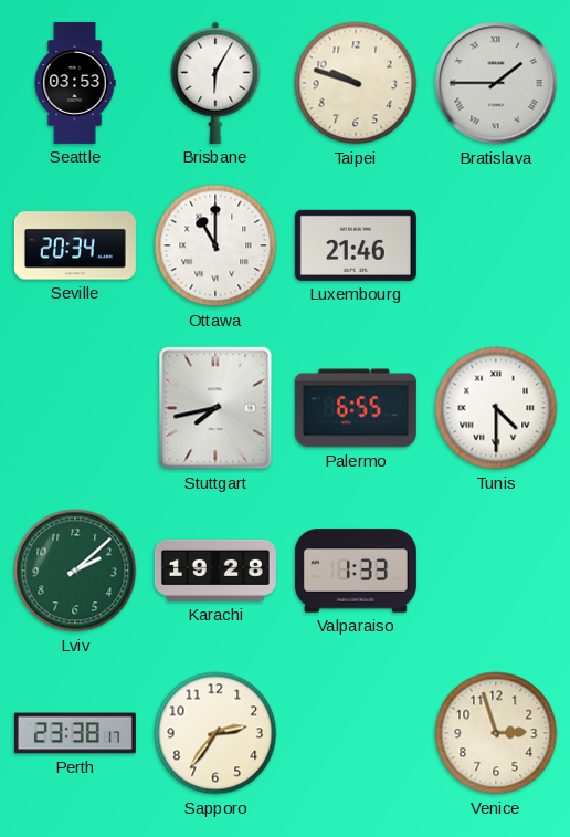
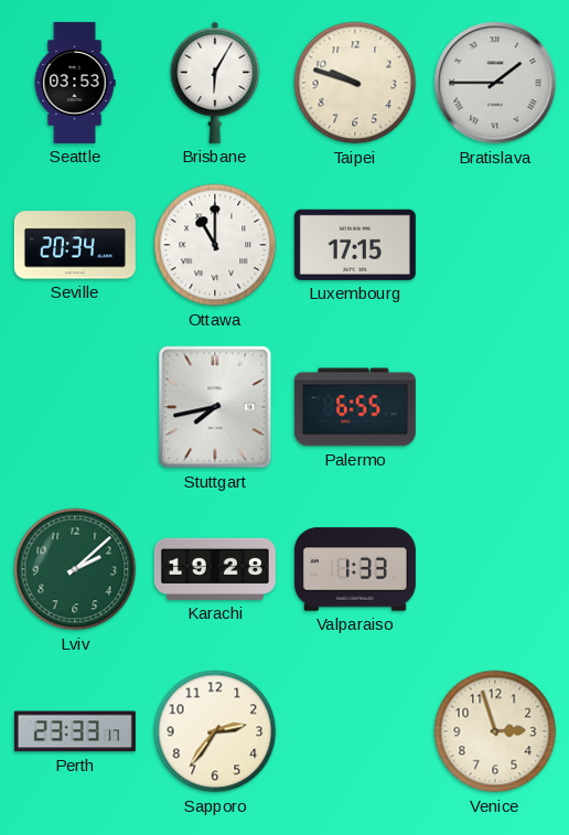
Luxembourg: 21:46 -> 17:15
Tunis: 4:30 -> none
Perth: 23:38 -> 23:33
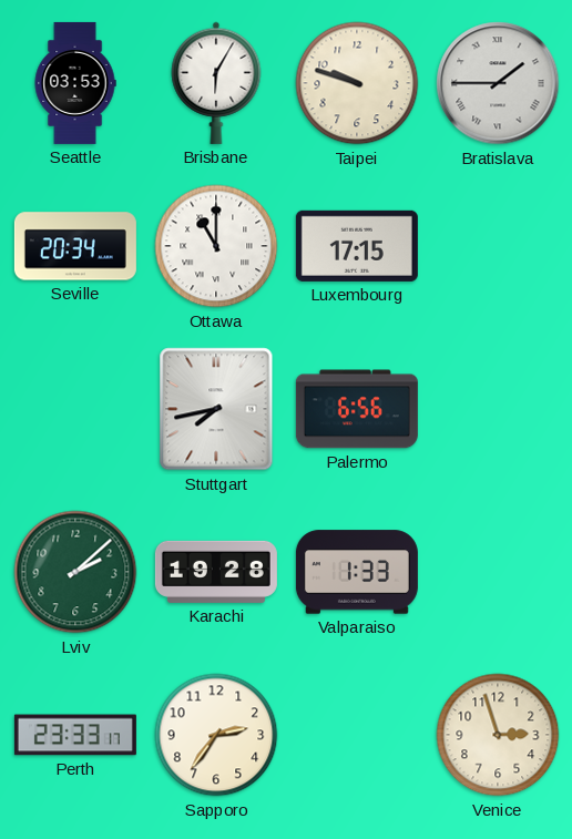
Palermo: 6:55 -> 6:56
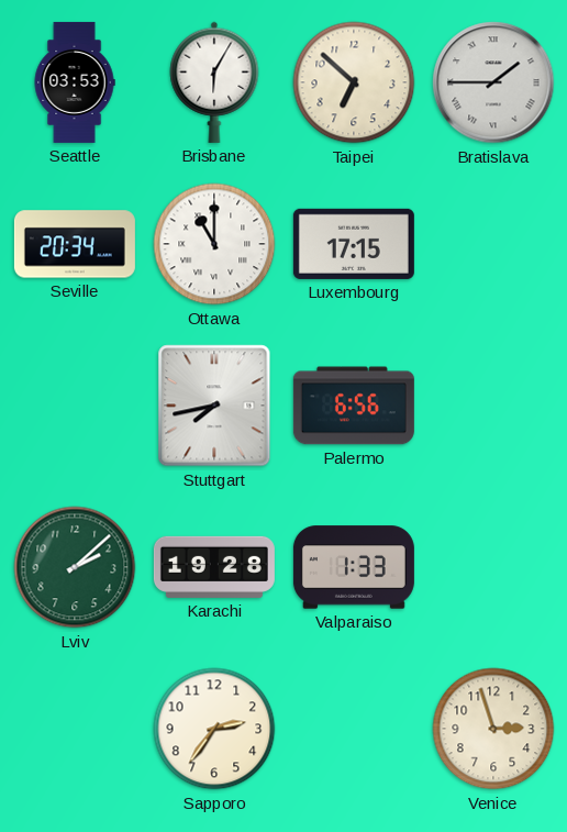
Taipei: 9:48 -> 6:52
Perth: 23:33 -> none
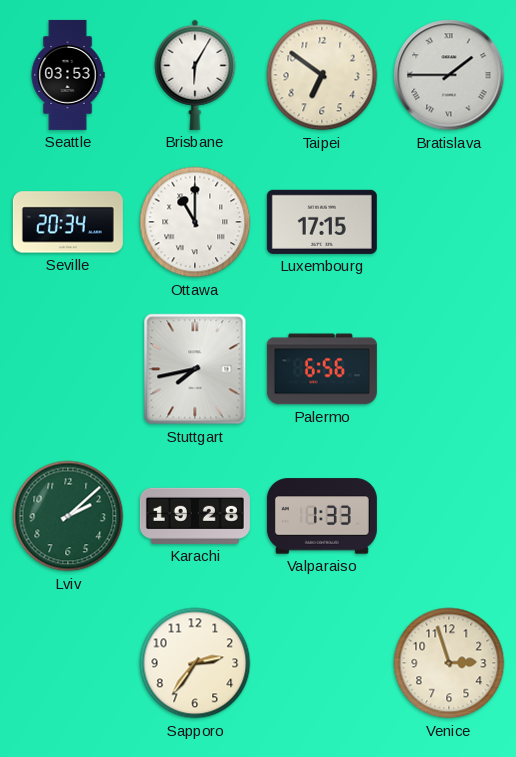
Taipei: 6:52 -> 6:51
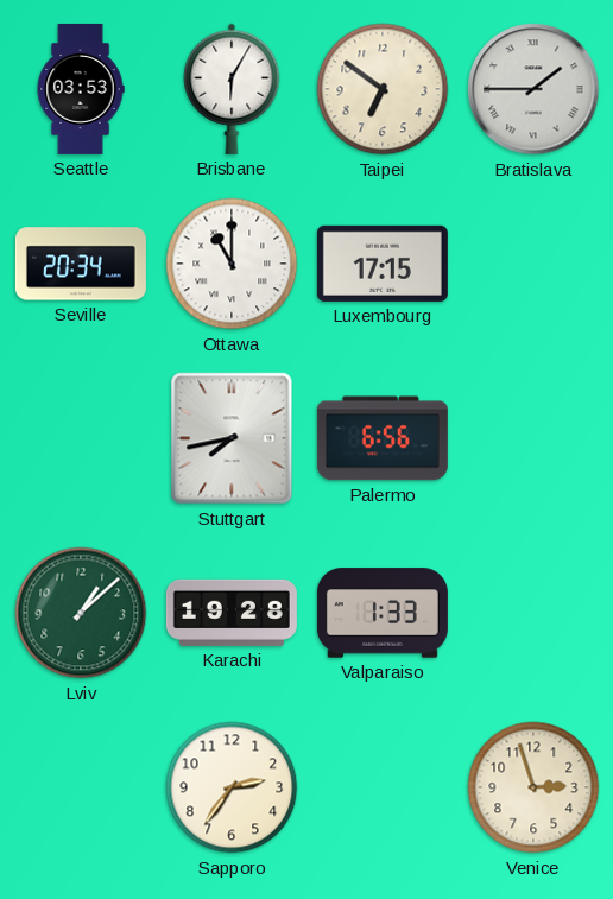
Lviv: 2:08 -> 1:08
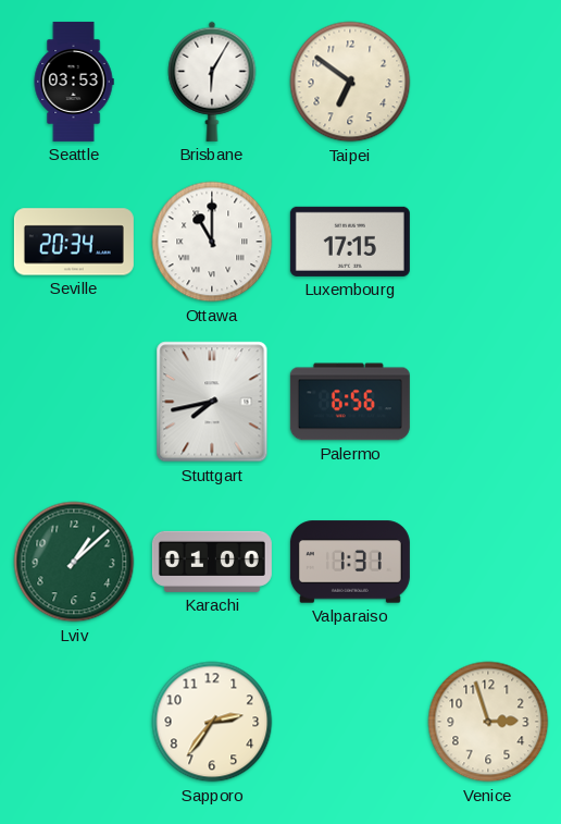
Bratislava: 1:45 -> none
Karachi: 19:28 -> 01:00
Valparaiso: 1:33 -> 1:31
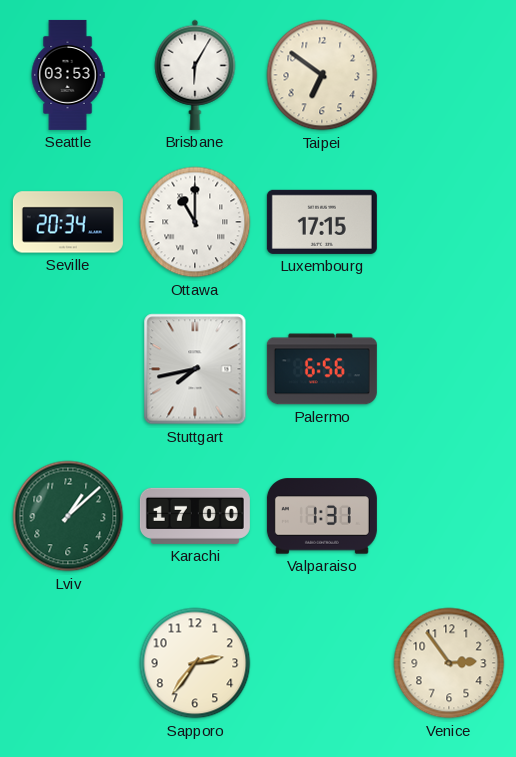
Karachi: 01:00 -> 17:00
Venice: 2:57 -> 2:54
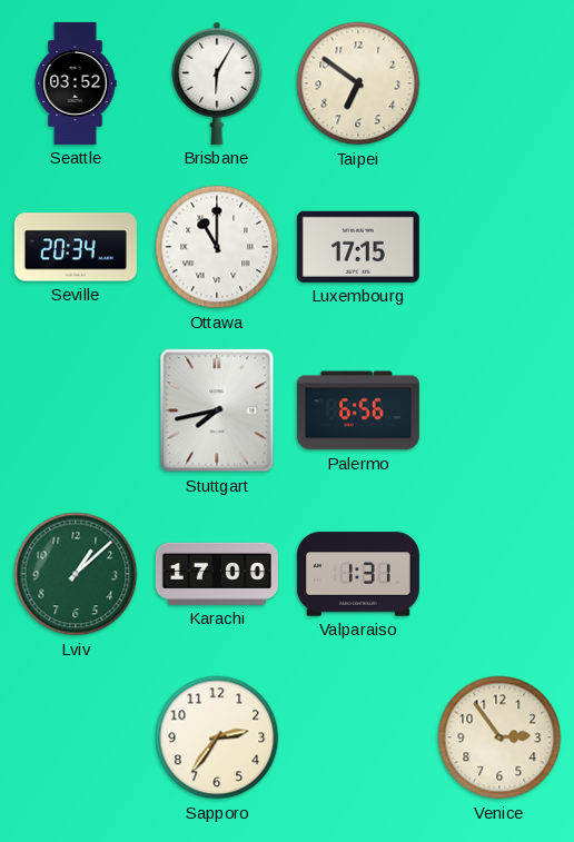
Seattle: 03:53 -> 03:52
